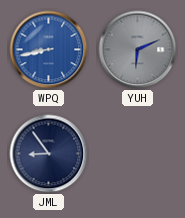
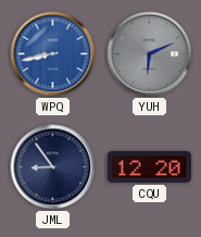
CQU: none -> 12:20
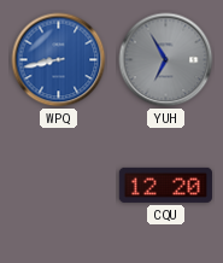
YUH: 6:11 -> 6:55
JML: 8:54 -> none
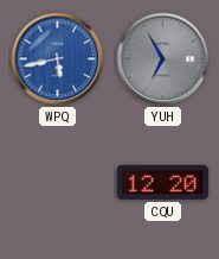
WPQ: 8:43 -> 5:43
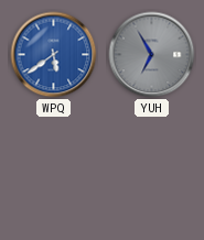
WPQ: 5:43 -> 5:39
CQU: 12:20 -> none
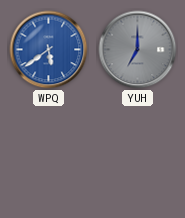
YUH: 6:55 -> 7:00
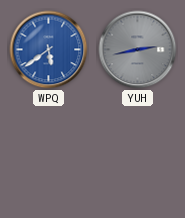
YUH: 7:00 -> 2:43
